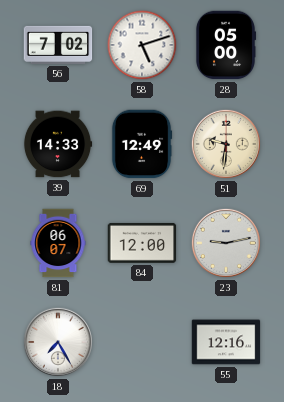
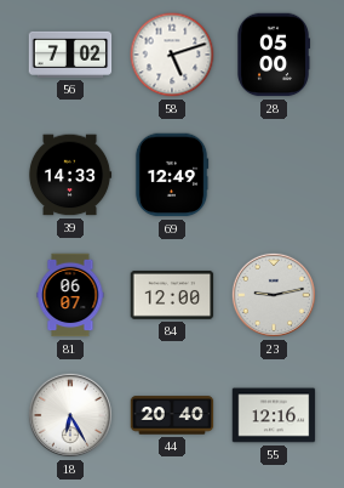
51: 9:31 -> none
18: 7:25 -> 6:25
44: none -> 20:40
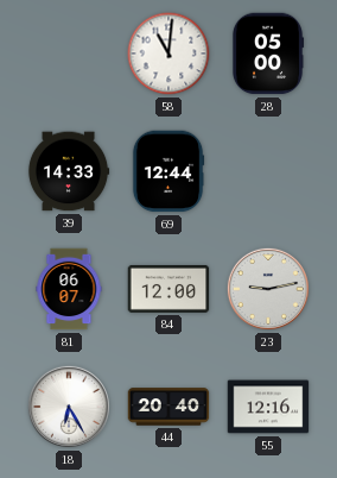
56: 7:02 -> none
58: 5:12 -> 11:01
69: 12:49 -> 12:44
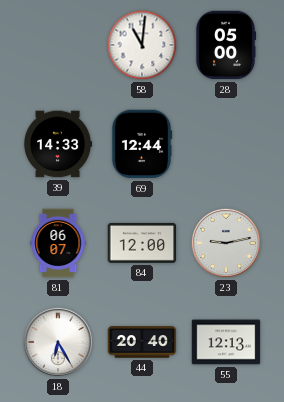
55: 12:16 -> 12:13
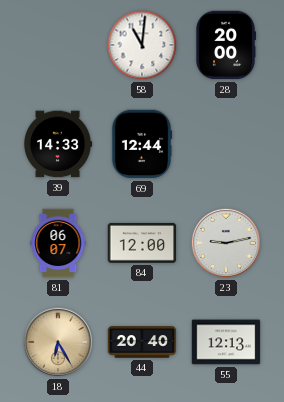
28: 05:00 -> 20:00
18 dial: white -> champagne
